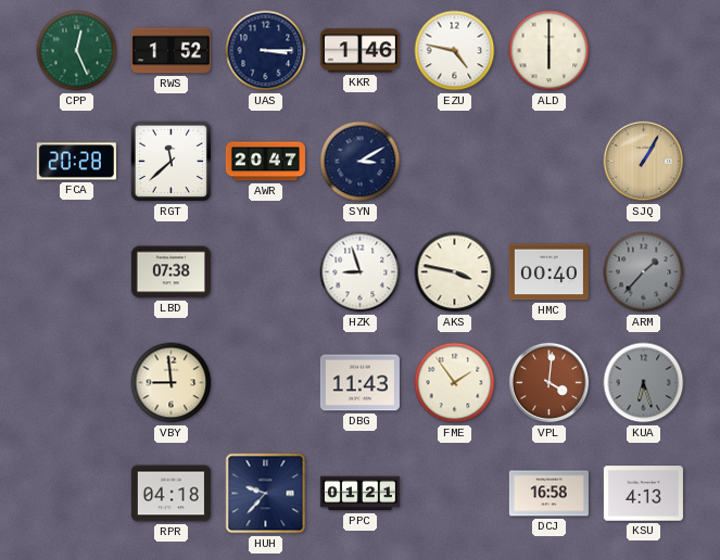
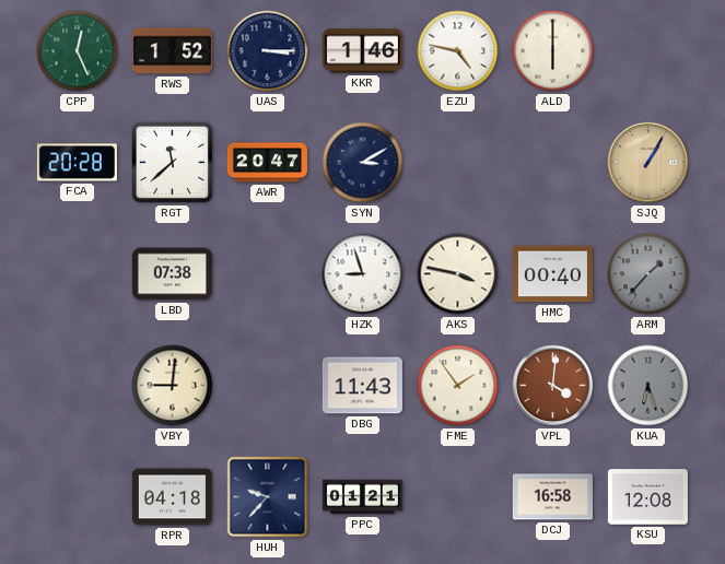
VBY: 8:59 -> 9:01
KSU: 4:13 -> 12:08
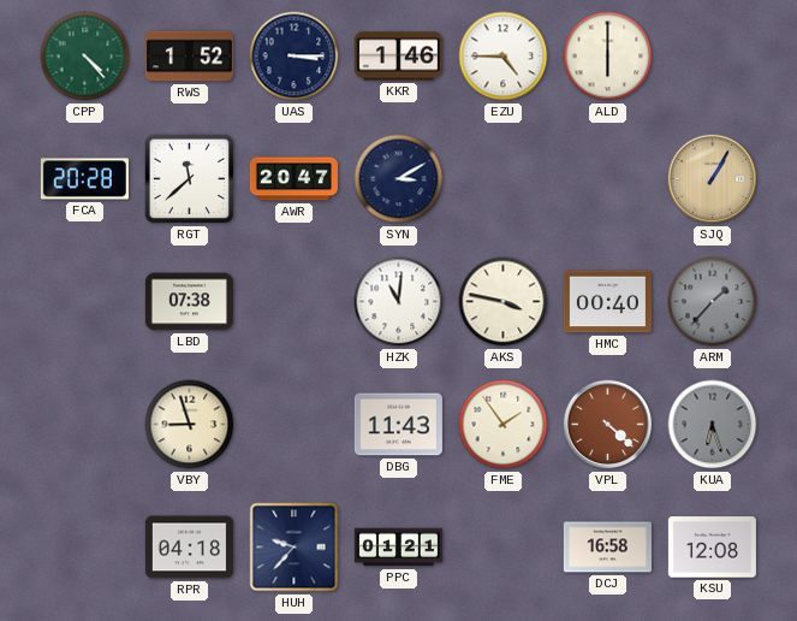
CPP: 12:26 -> 4:23
EZU: 4:47 -> 4:45
HZK: 8:57 -> 11:01
VBY: 9:01 -> 8:57
VPL: 4:01 -> 4:22
